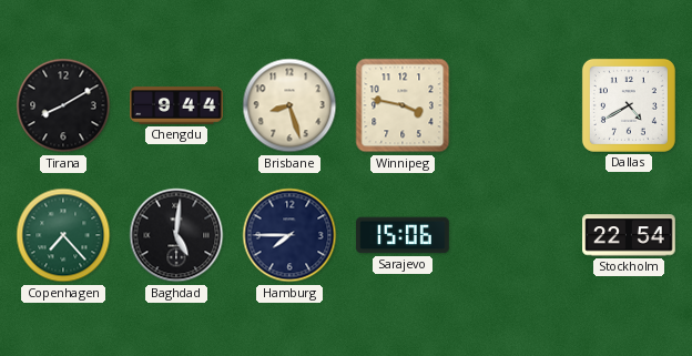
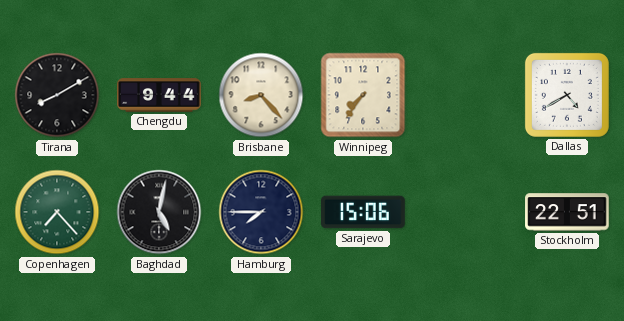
Brisbane: 8:27 -> 8:23
Winnipeg: 3:47 -> 7:36
Baghdad: 5:01 -> 5:02
Stockholm: 22:54 -> 22:51
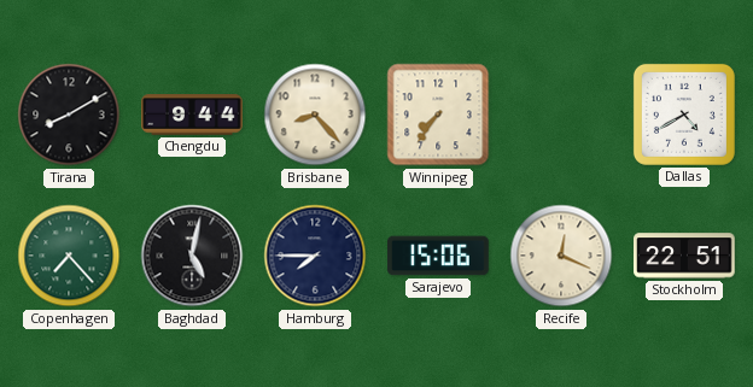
Recife: none -> 12:19
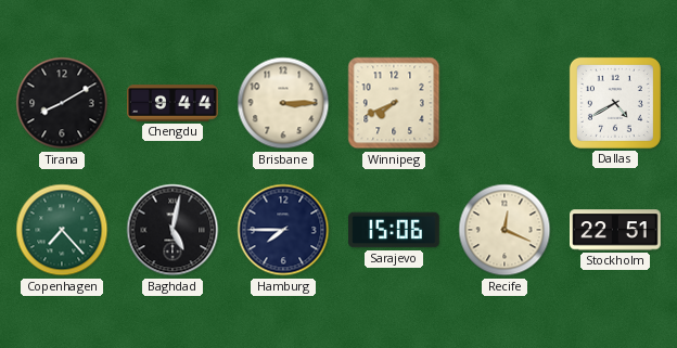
Brisbane: 8:23 -> 3:15
Winnipeg: 7:36 -> 7:41
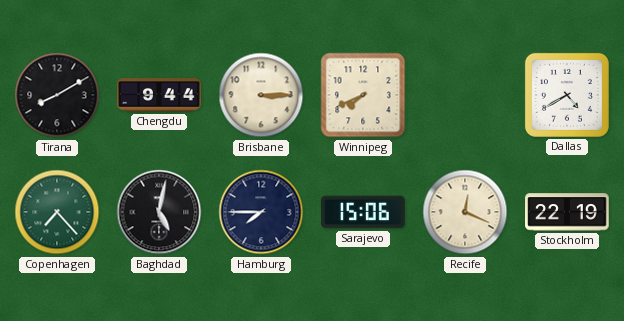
Stockholm: 22:51 -> 22:19
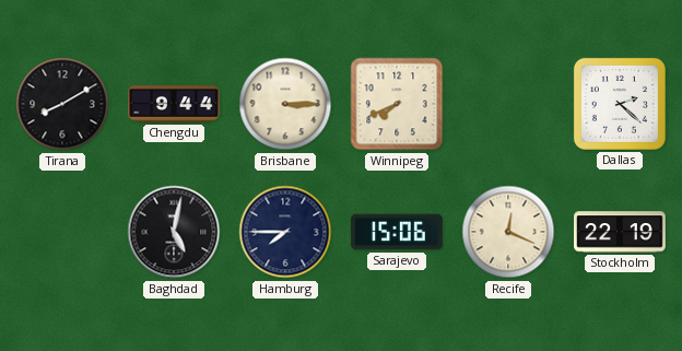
Dallas: 4:40 -> 2:22
Copenhagen: 7:23 -> none
